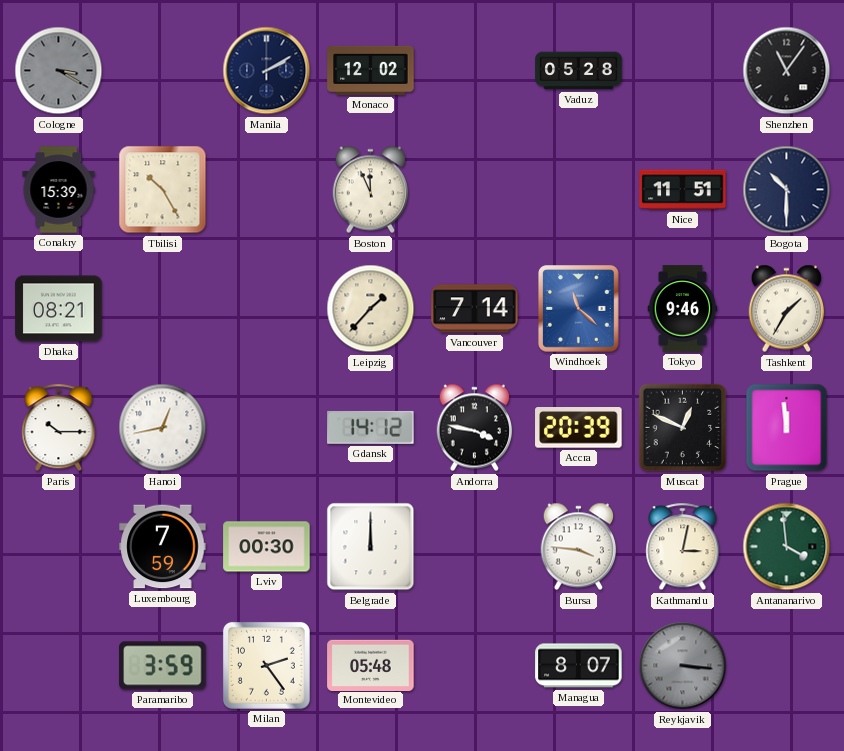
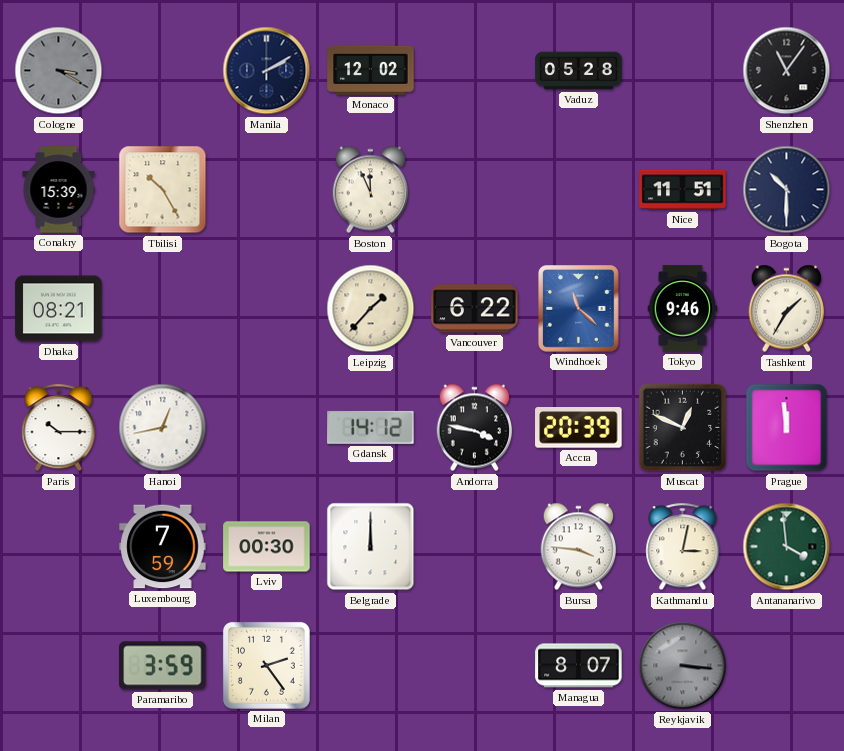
Vancouver: 7:14 -> 6:22
Montevideo: 05:48 -> none
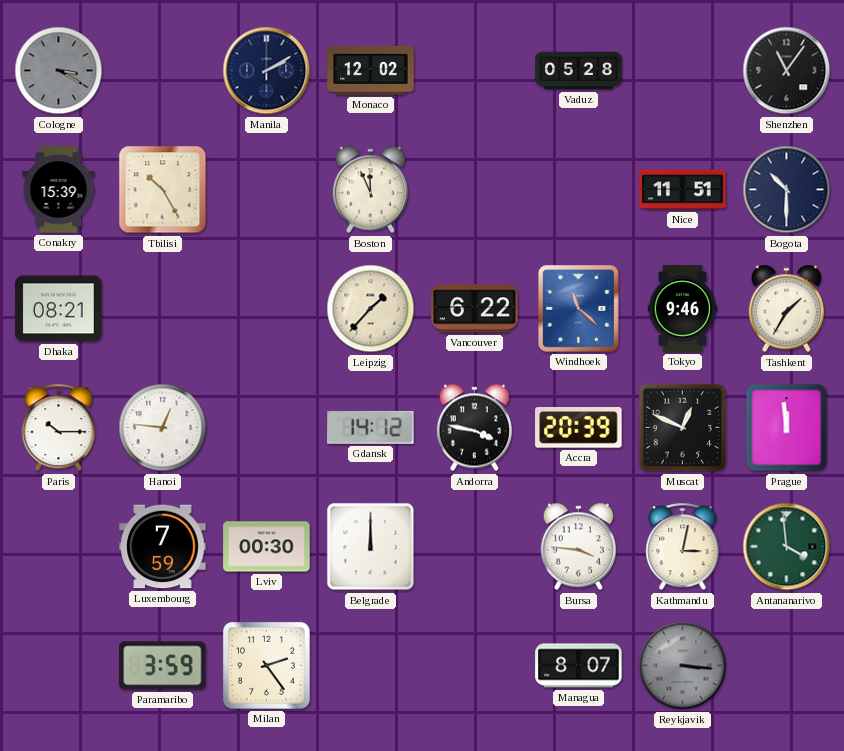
Hanoi: 12:43 -> 12:46
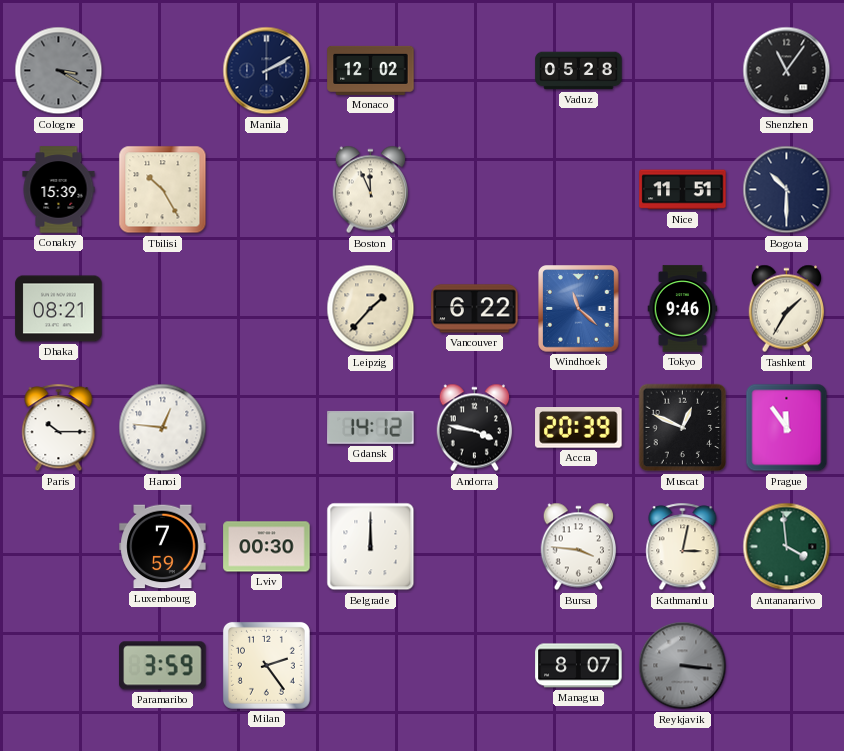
Prague: 11:59 -> 11:54
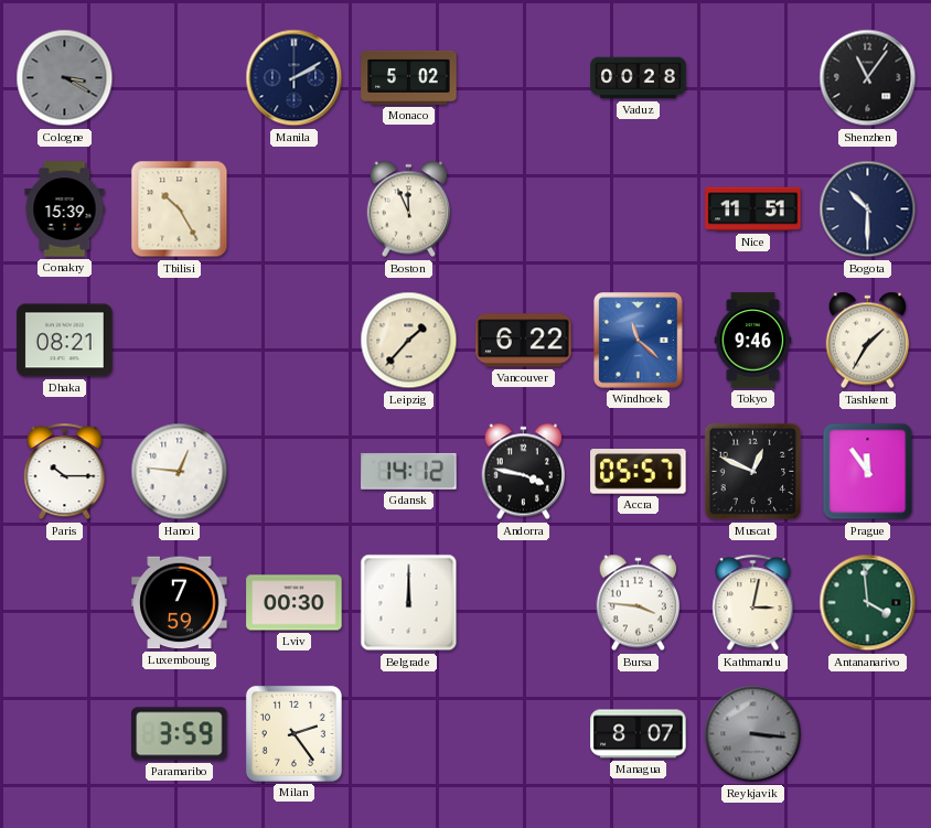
Monaco: 12:02 -> 5:02
Vaduz: 05:28 -> 00:28
Accra: 20:39 -> 05:57
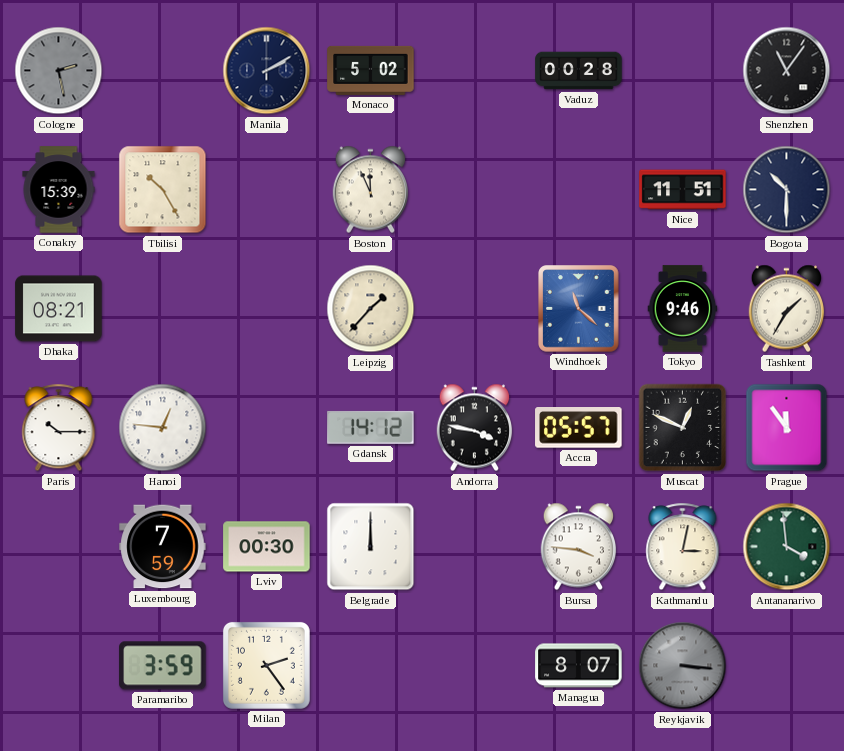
Cologne: 3:20 -> 2:28
Vancouver: 6:22 -> none
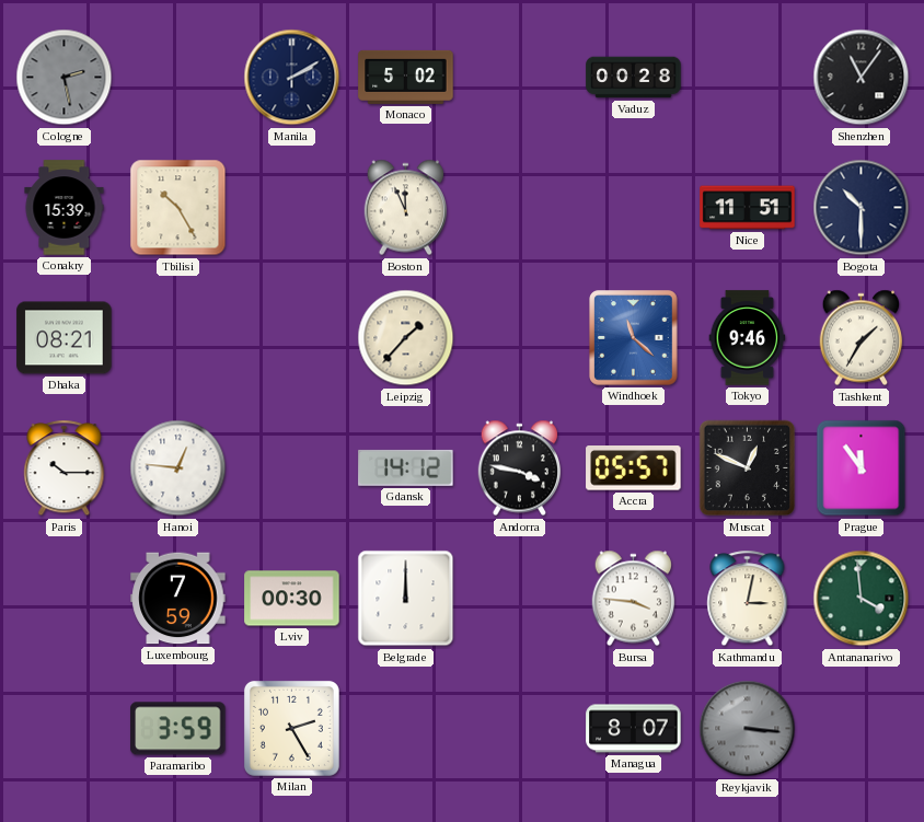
Milan: 2:24 -> 2:25
